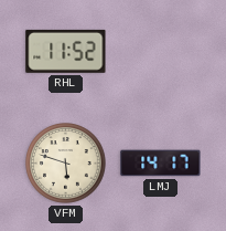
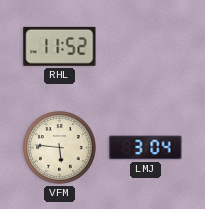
VFM: 5:48 -> 5:46
LMJ: 14:17 -> 3:04
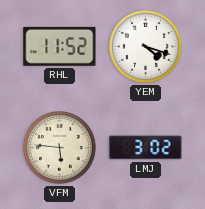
YEM: none -> 4:18
LMJ: 3:04 -> 3:02
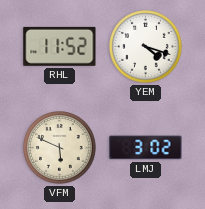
VFM: 5:46 -> 5:49
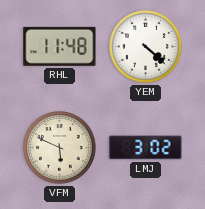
RHL: 11:52 -> 11:48
YEM: 4:18 -> 4:22
